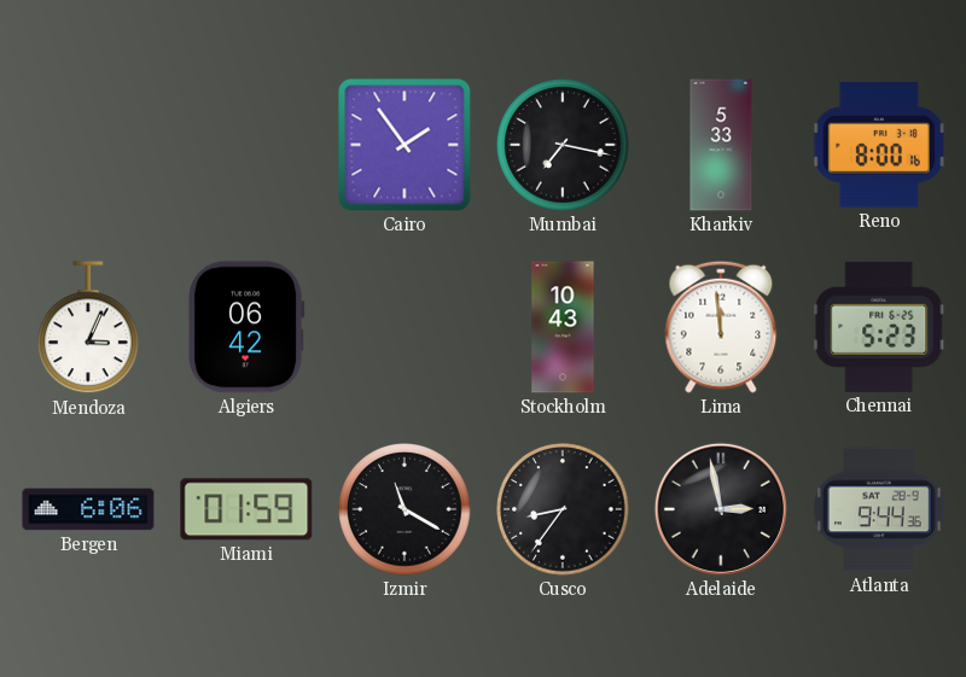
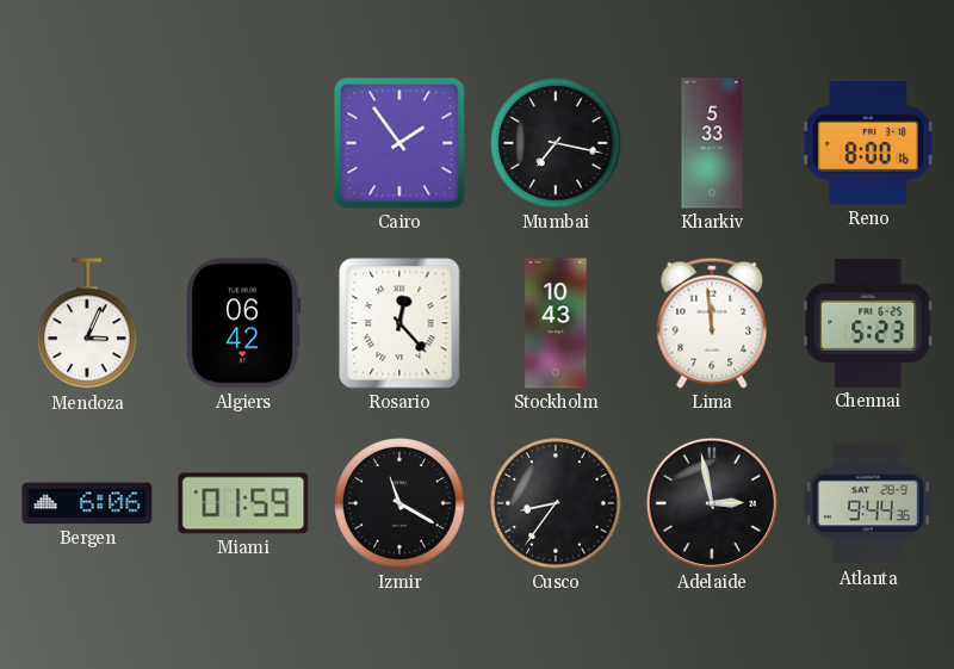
Rosario: none -> 12:23
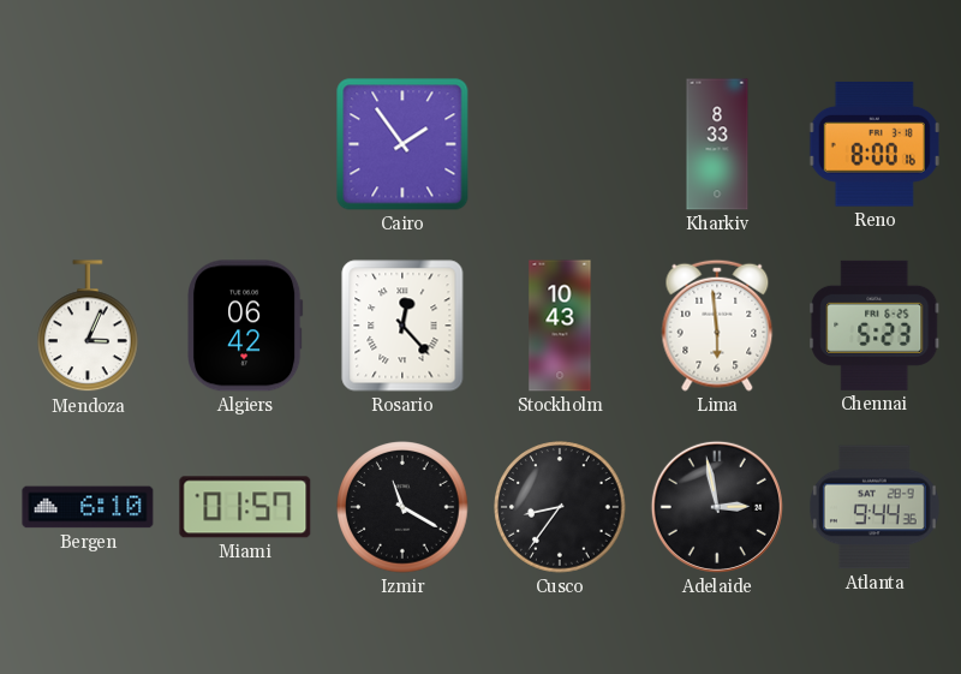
Mumbai: 7:17 -> none
Kharkiv: 5:33 -> 8:33
Lima: 11:59 -> 5:59
Bergen: 6:06 -> 6:10
Miami: 01:59 -> 01:57
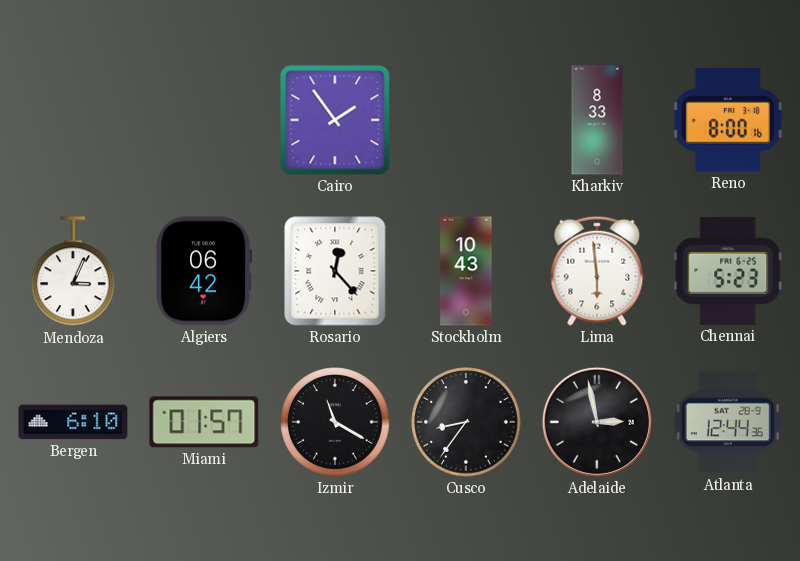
Atlanta: 9:44 -> 12:44
